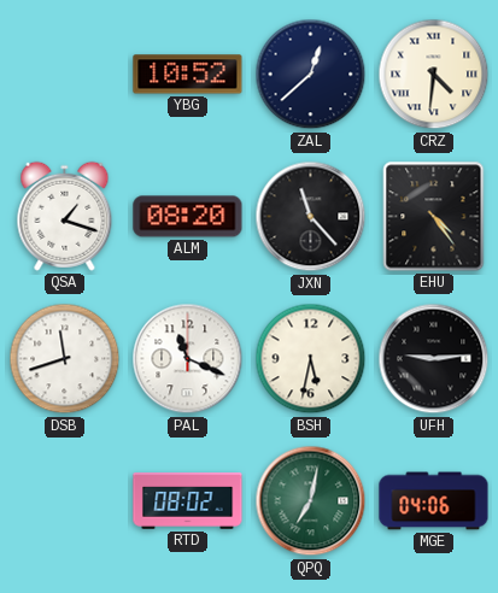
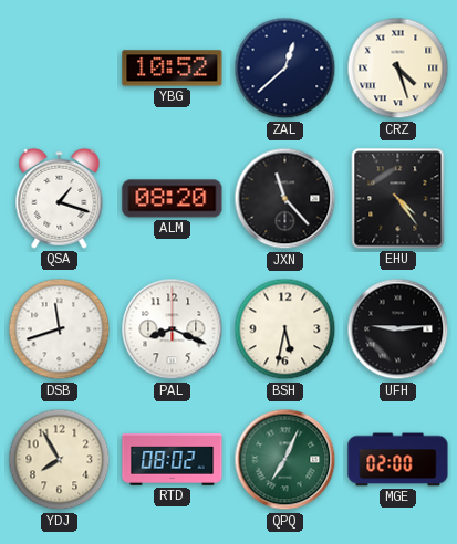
CRZ: 4:31 -> 4:27
PAL: 11:19 -> 8:19
YDJ: none -> 7:55
QPQ: 7:02 -> 7:04
MGE: 04:06 -> 02:00
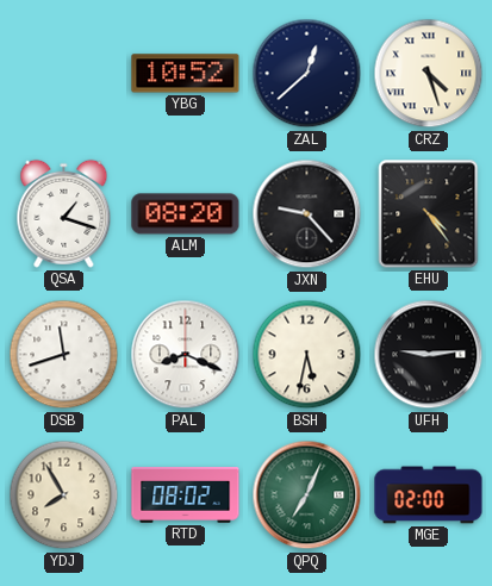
JXN: 11:23 -> 9:23
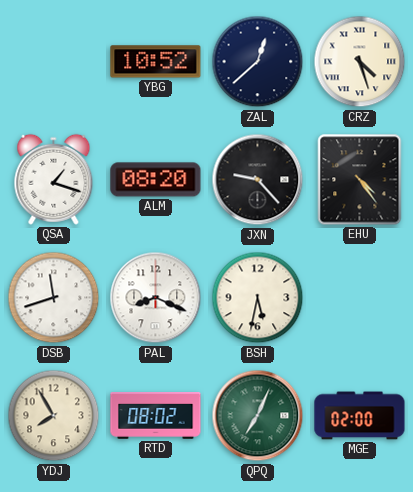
UFH: 9:14 -> none
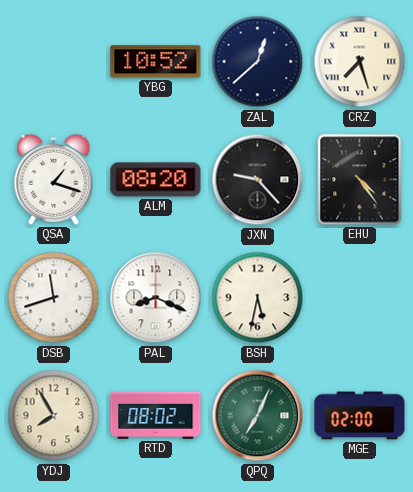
CRZ: 4:27 -> 7:27
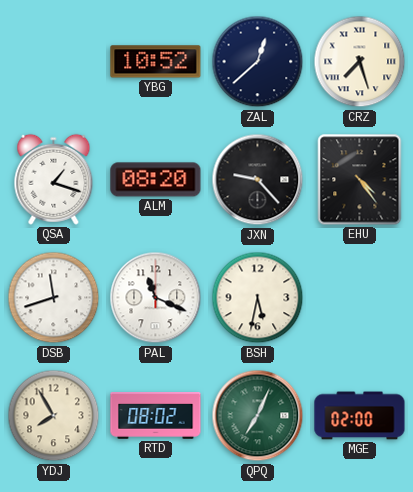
PAL: 8:19 -> 11:19
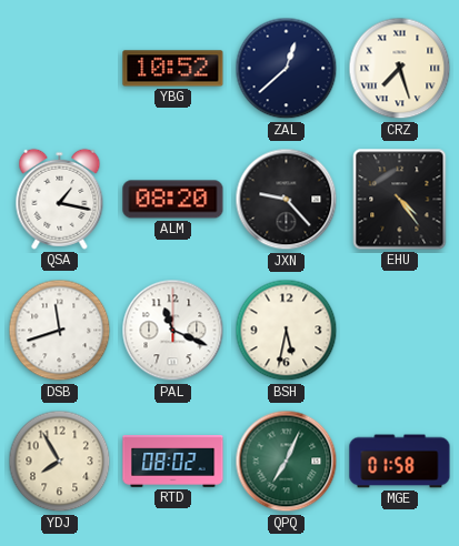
QSA: 1:18 -> 1:17
MGE: 02:00 -> 01:58
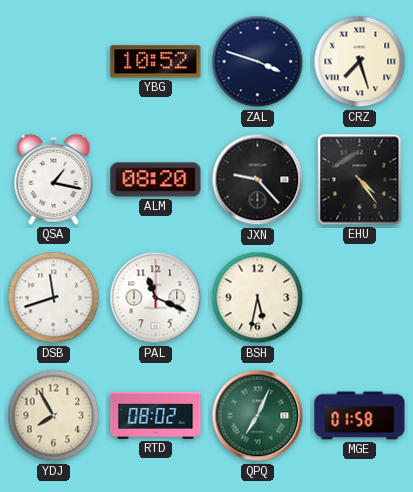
ZAL: 12:38 -> 3:48
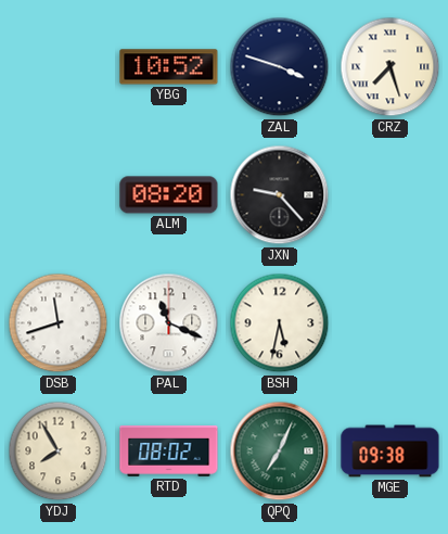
QSA: 1:17 -> none
EHU: 4:24 -> none
MGE: 01:58 -> 09:38
